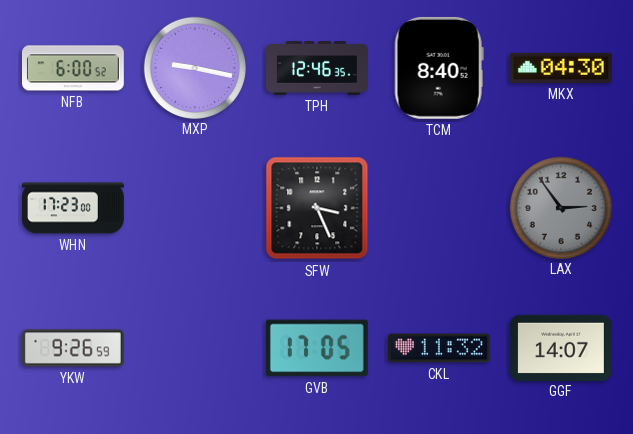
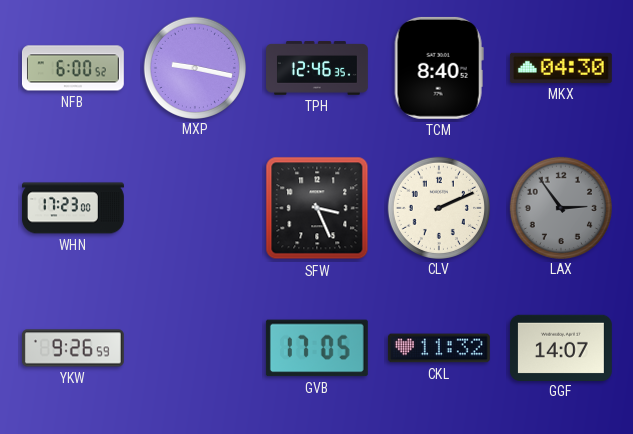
CLV: none -> 2:11
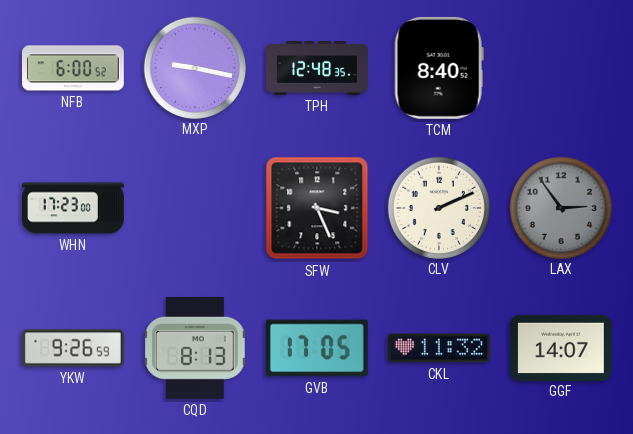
TPH: 12:46 -> 12:48
MKX: 04:30 -> none
CQD: none -> 8:13
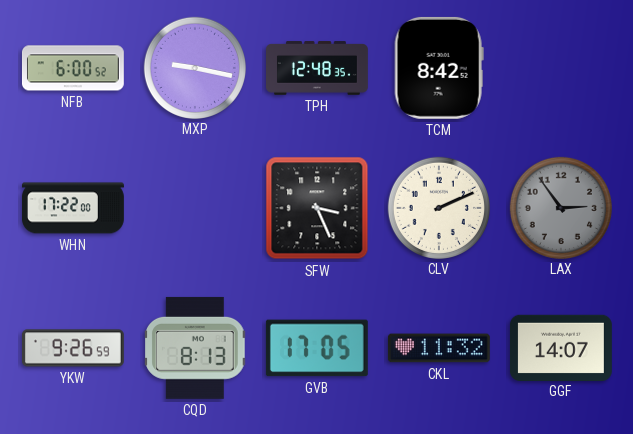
TCM: 8:40 -> 8:42
WHN: 17:23 -> 17:22
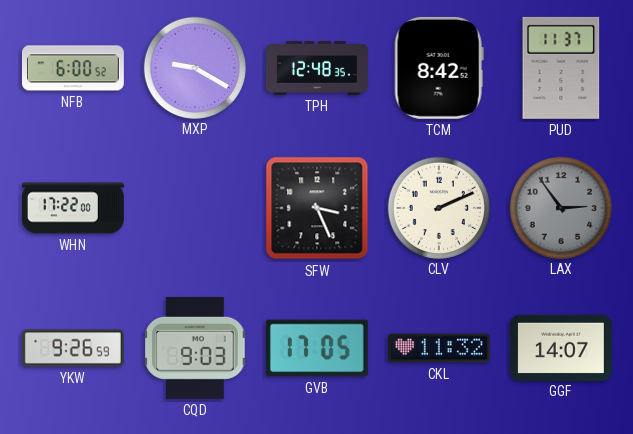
MXP: 9:17 -> 9:20
PUD: none -> 11:37
CQD: 8:13 -> 9:03
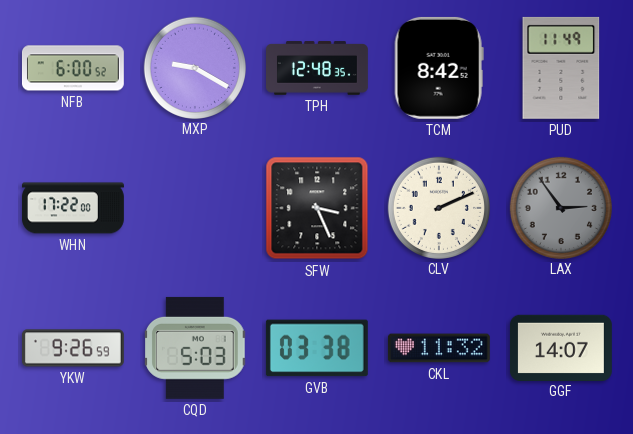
PUD: 11:37 -> 11:49
CQD: 9:03 -> 5:03
GVB: 17:05 -> 03:38
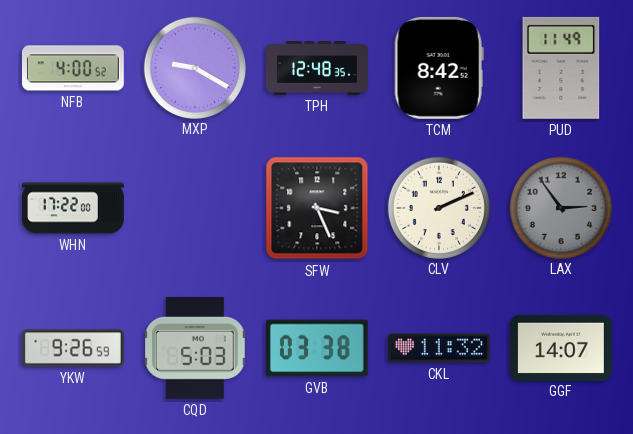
NFB: 6:00 -> 4:00
